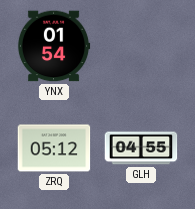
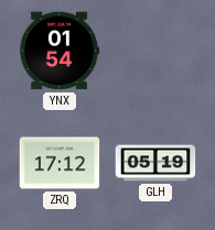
ZRQ: 05:12 -> 17:12
GLH: 04:55 -> 05:19
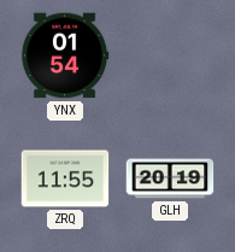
ZRQ: 17:12 -> 11:55
GLH: 05:19 -> 20:19
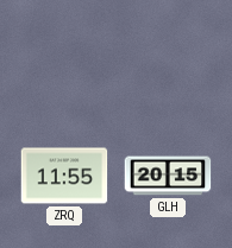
YNX: 01:54 -> none
GLH: 20:19 -> 20:15
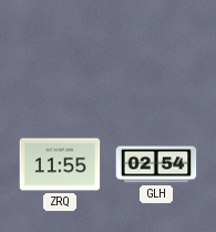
GLH: 20:15 -> 02:54
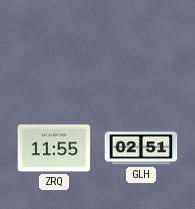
GLH: 02:54 -> 02:51
